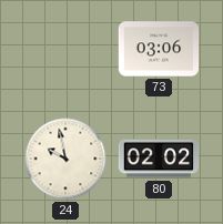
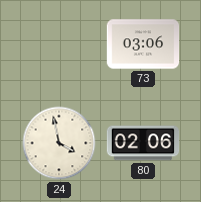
24: 9:58 -> 3:58
80: 02:02 -> 02:06
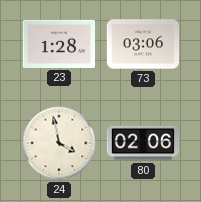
23: none -> 1:28
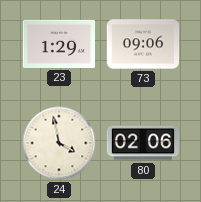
23: 1:28 -> 1:29
73: 03:06 -> 09:06
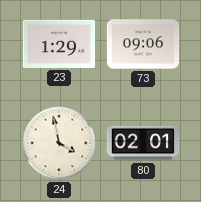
80: 02:06 -> 02:01
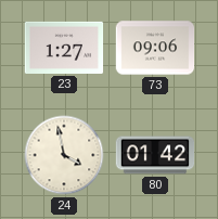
23: 1:29 -> 1:27
80: 02:01 -> 01:42
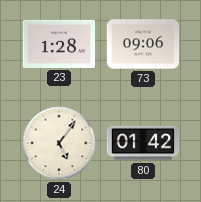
23: 1:27 -> 1:28
24: 3:58 -> 5:06
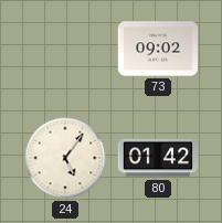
23: 1:28 -> none
73: 09:06 -> 09:02
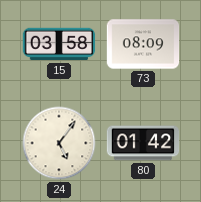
15: none -> 03:58
73: 09:02 -> 08:09
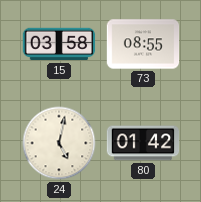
73: 08:09 -> 08:55
24: 5:06 -> 5:02
